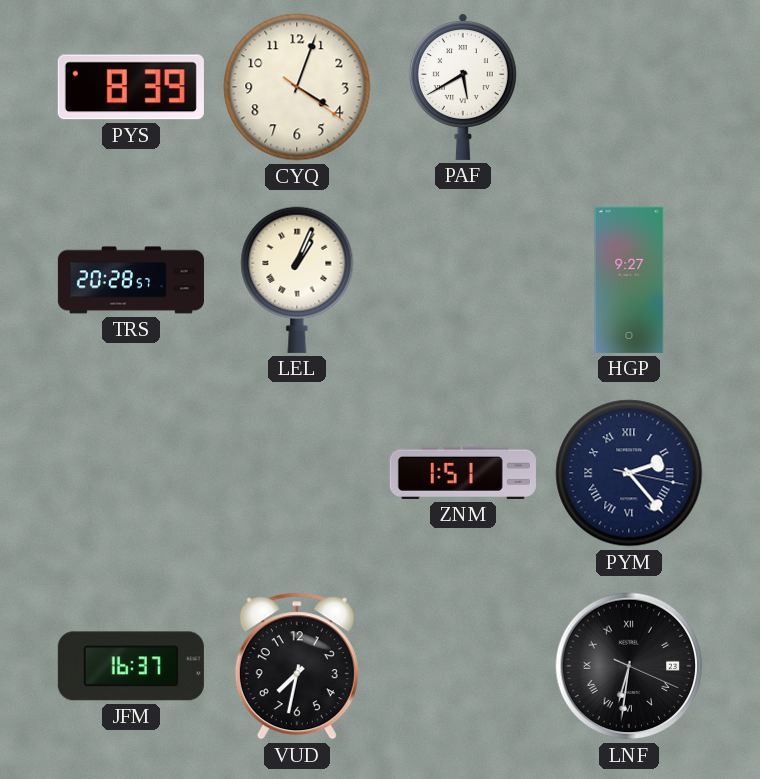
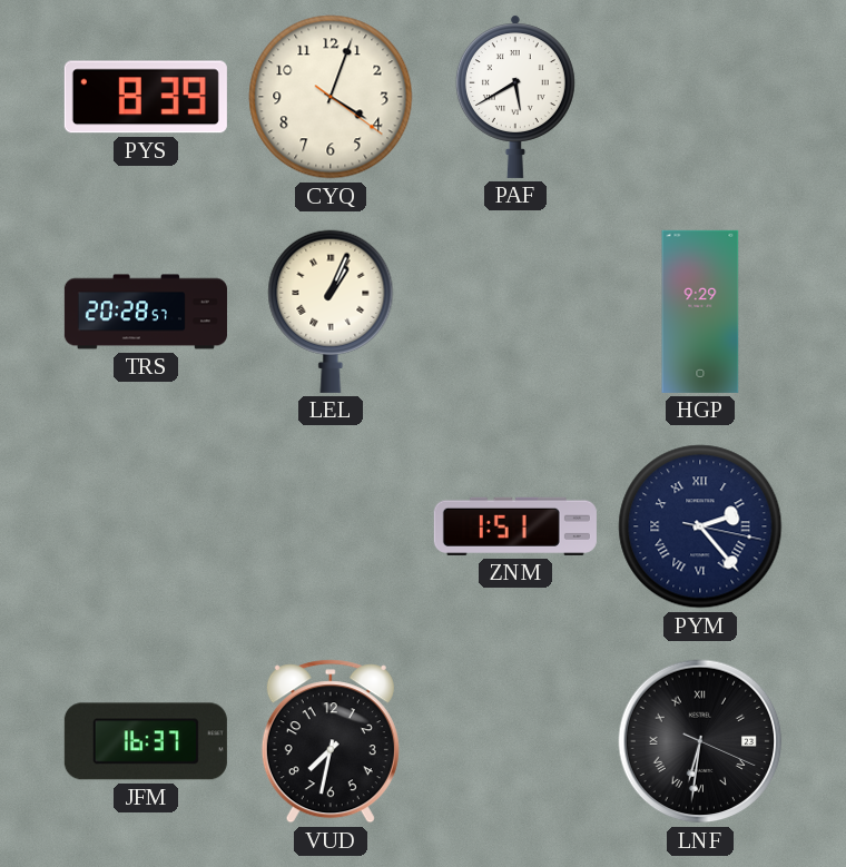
HGP: 9:27 -> 9:29
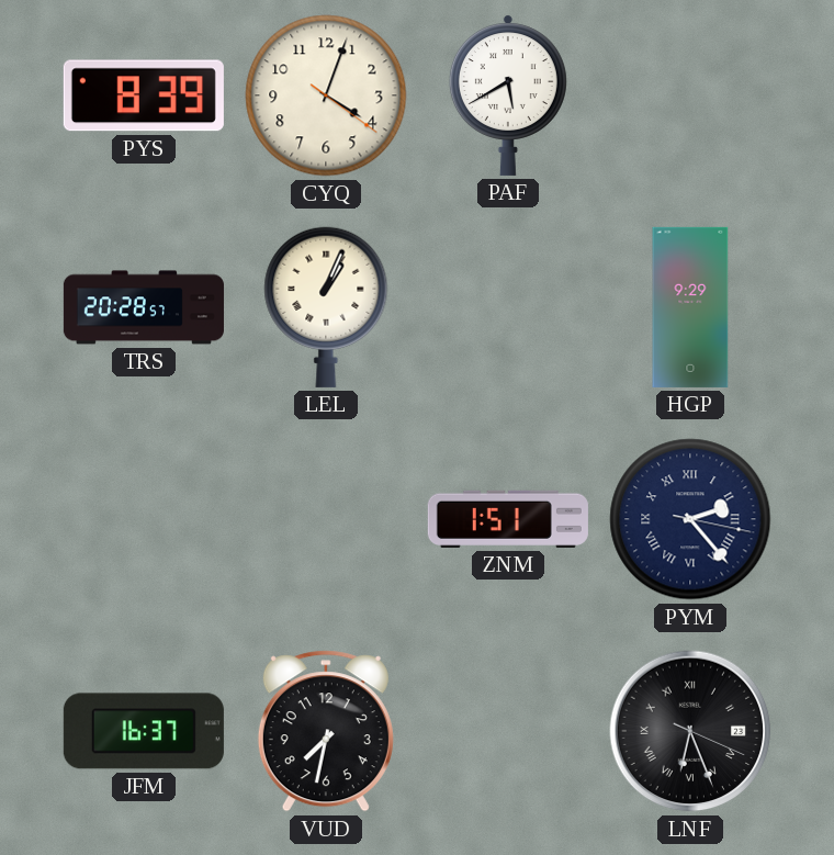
LNF: 6:31 -> 6:26
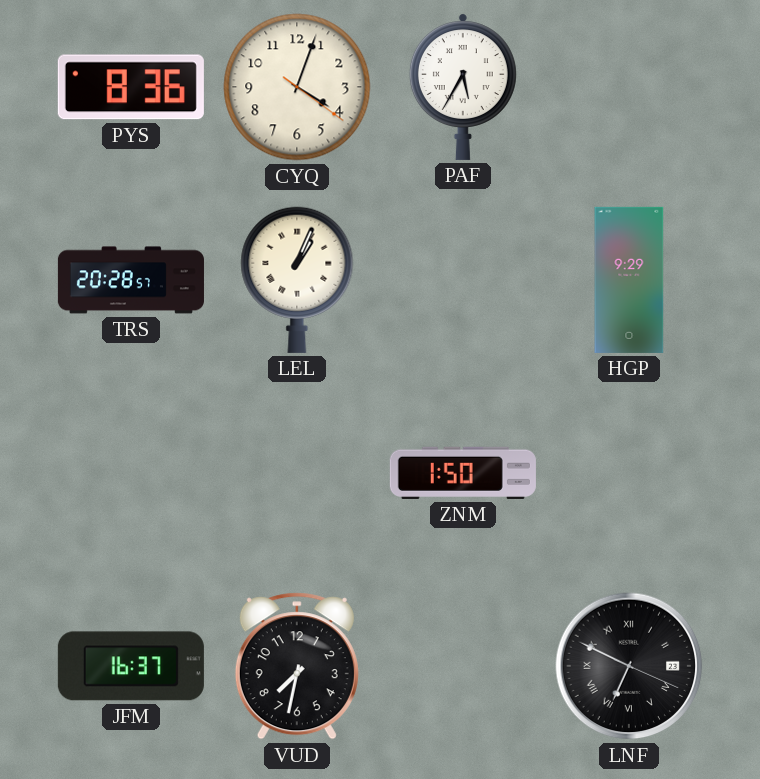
PYS: 8:39 -> 8:36
PAF: 5:40 -> 5:35
ZNM: 1:51 -> 1:50
PYM: 2:23 -> none
LNF: 6:26 -> 6:49
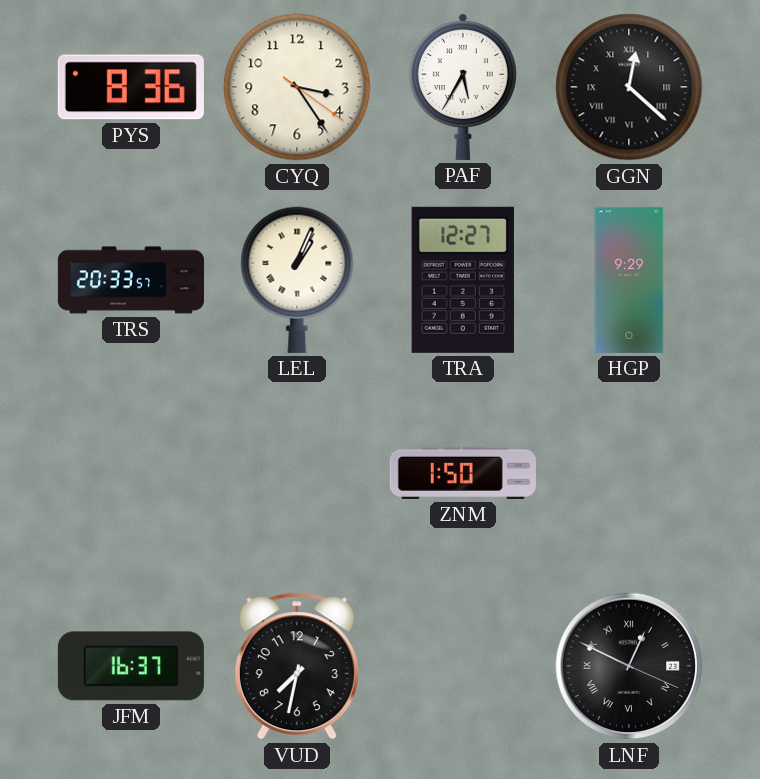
CYQ: 4:03 -> 3:24
GGN: none -> 12:22
TRS: 20:28 -> 20:33
TRA: none -> 12:27
LNF: 6:49 -> 12:49
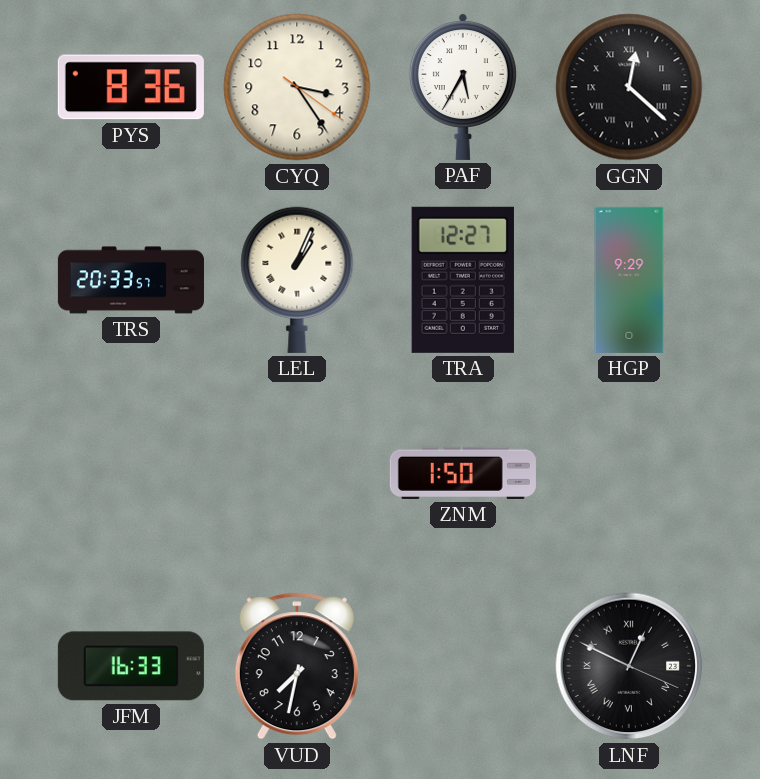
JFM: 16:37 -> 16:33
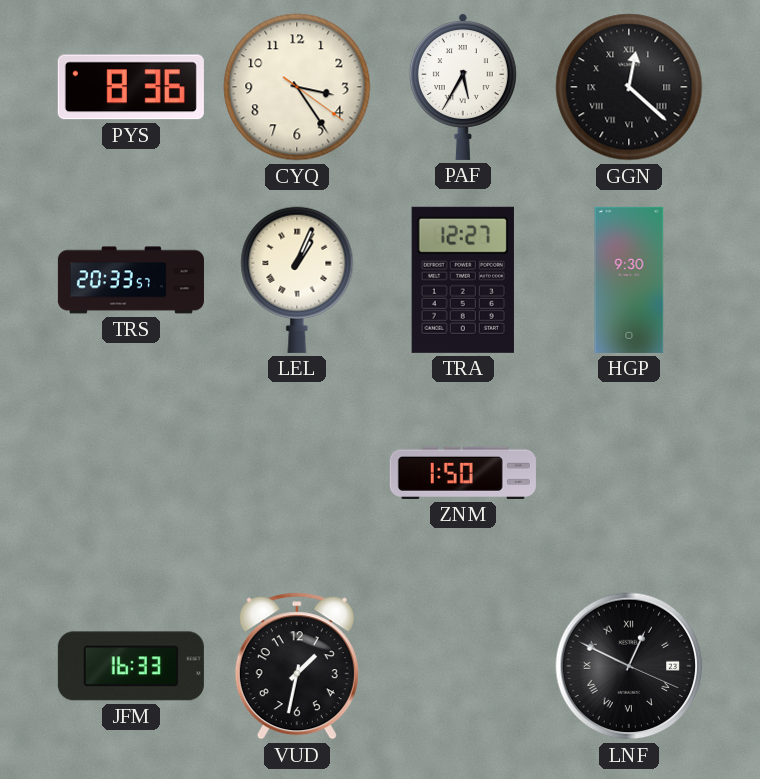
HGP: 9:29 -> 9:30
VUD: 7:32 -> 1:32
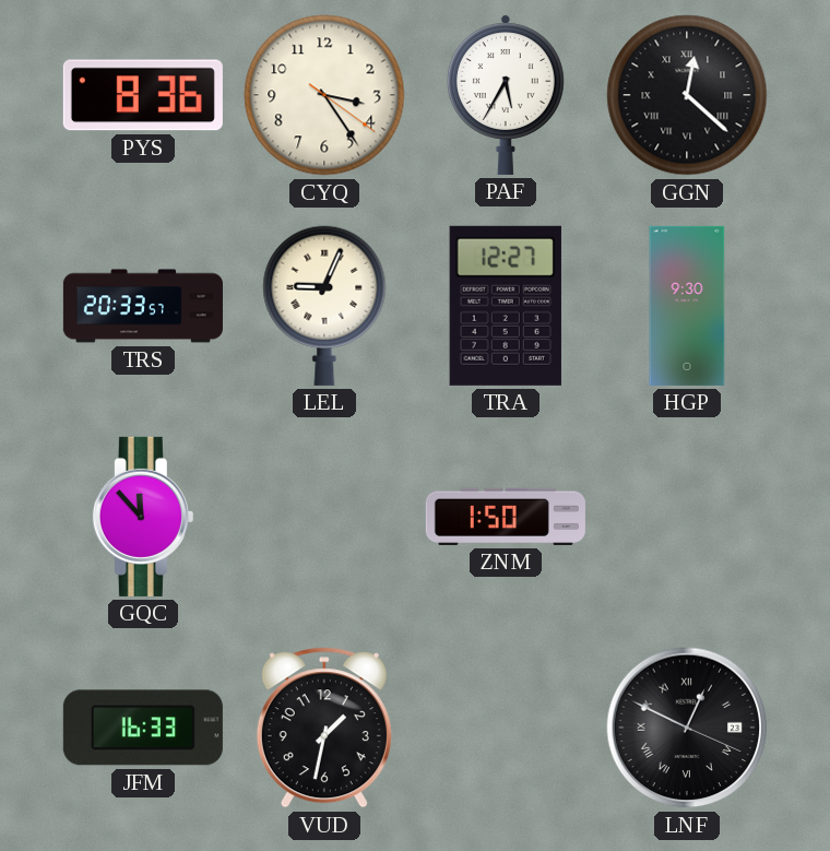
LEL: 1:04 -> 9:04
GQC: none -> 11:53
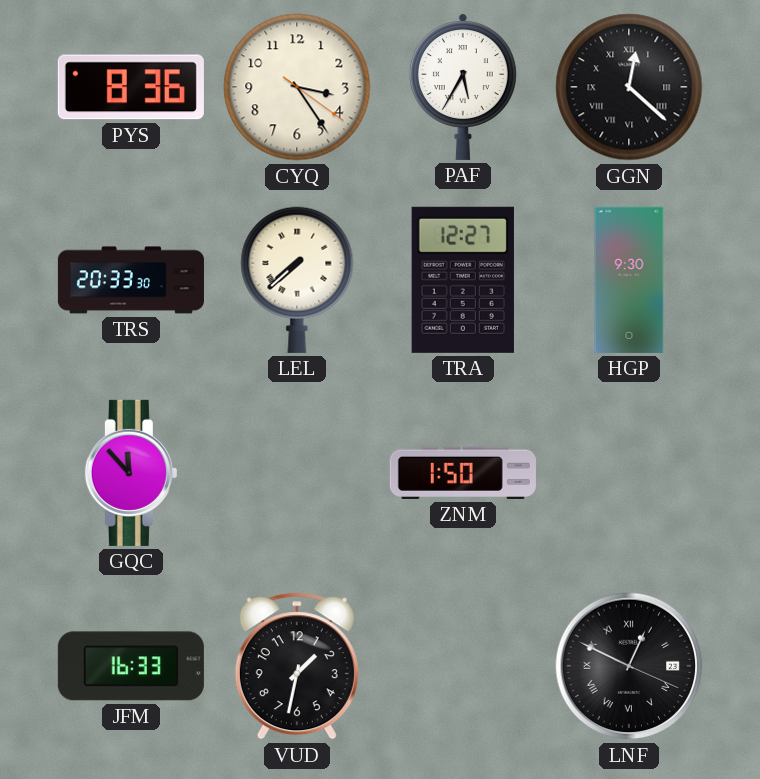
TRS: 20:33:57 -> 20:33:30
LEL: 9:04 -> 7:38
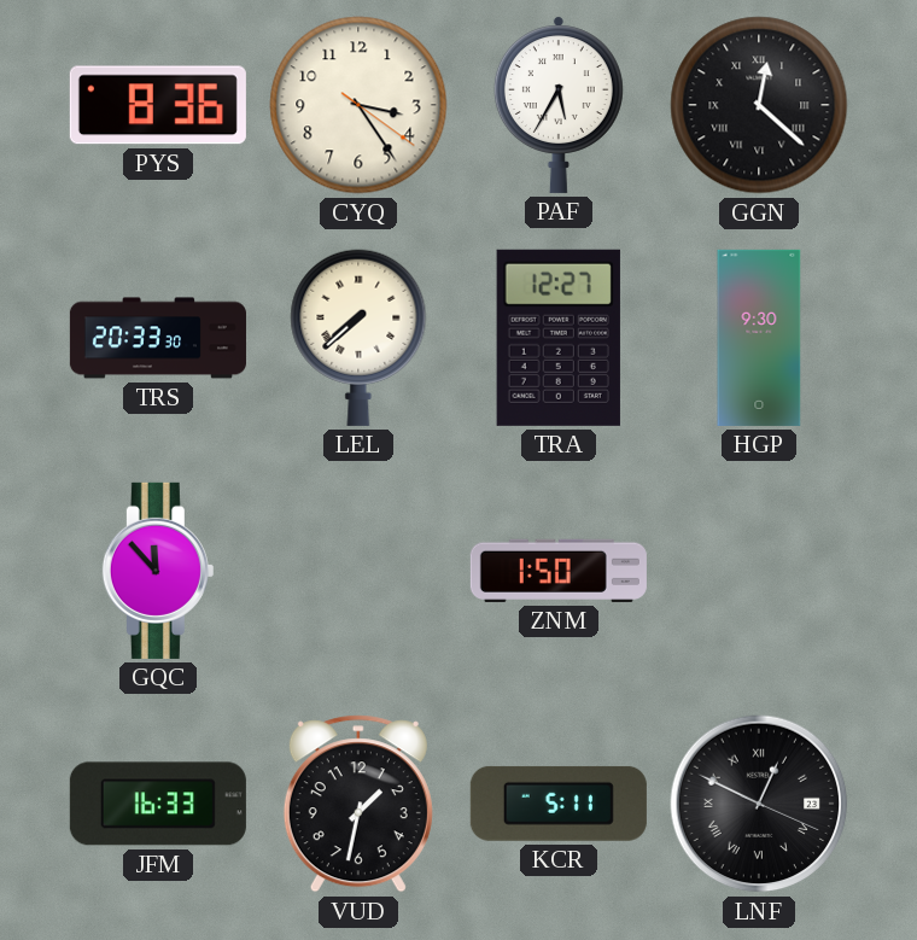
KCR: none -> 5:11
